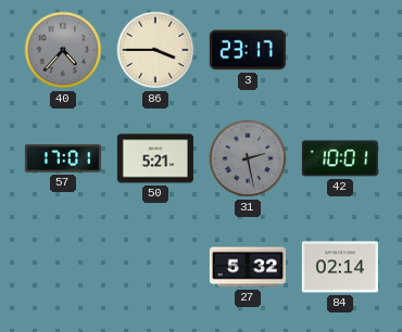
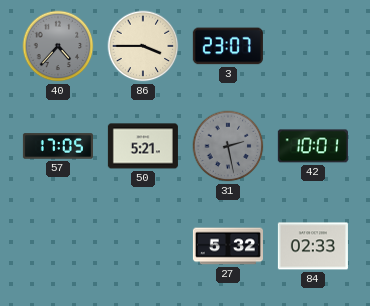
3: 23:17 -> 23:07
57: 17:01 -> 17:05
84: 02:14 -> 02:33
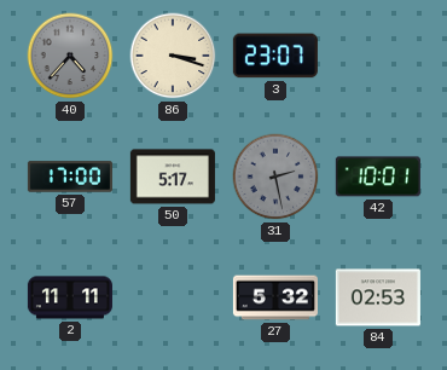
86: 3:45 -> 3:18
57: 17:05 -> 17:00
50: 5:21 -> 5:17
2: none -> 11:11
84: 02:33 -> 02:53
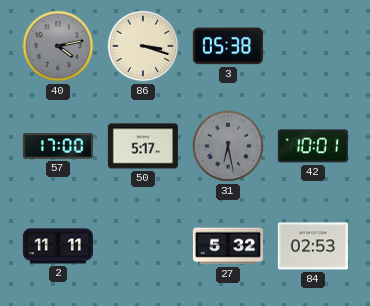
40: 4:37 -> 4:13
3: 23:07 -> 05:38
31: 2:28 -> 6:28
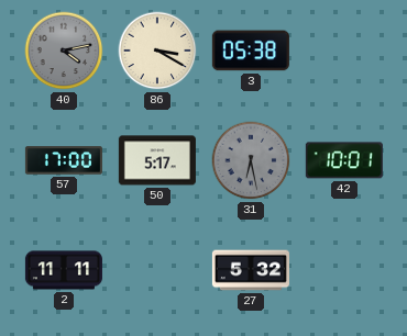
86: 3:18 -> 3:20
84: 02:53 -> none
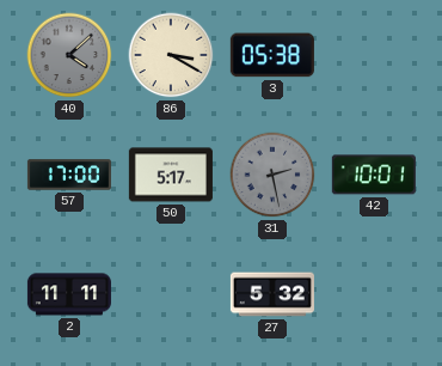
40: 4:13 -> 4:08
31: 6:28 -> 2:28
